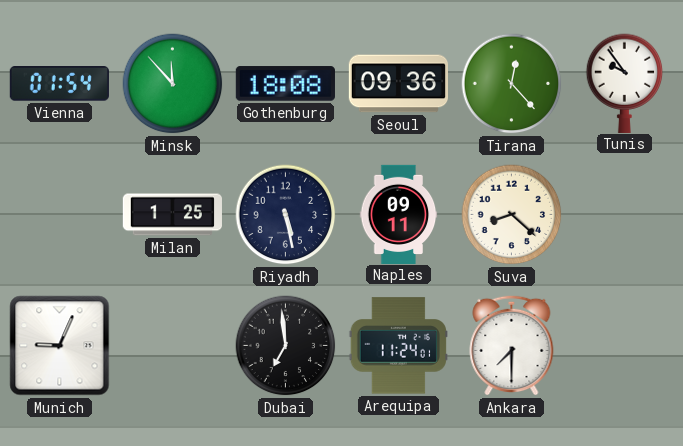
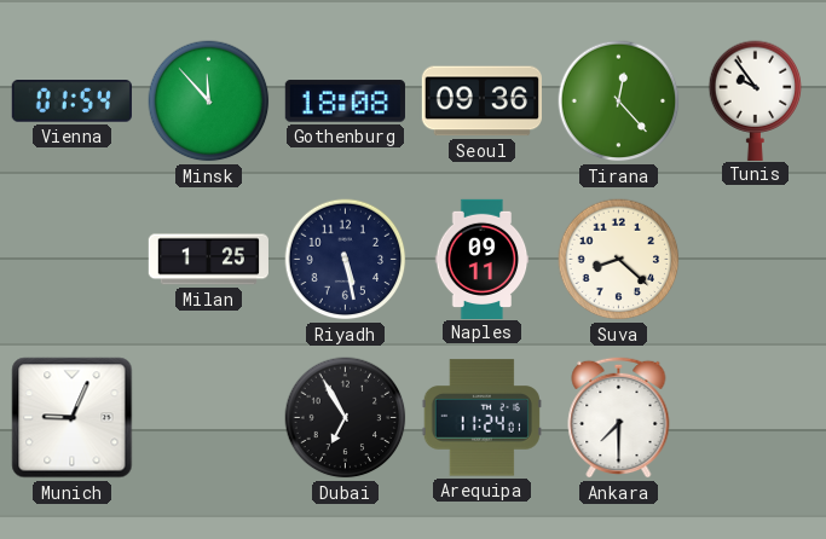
Dubai: 6:59 -> 6:55
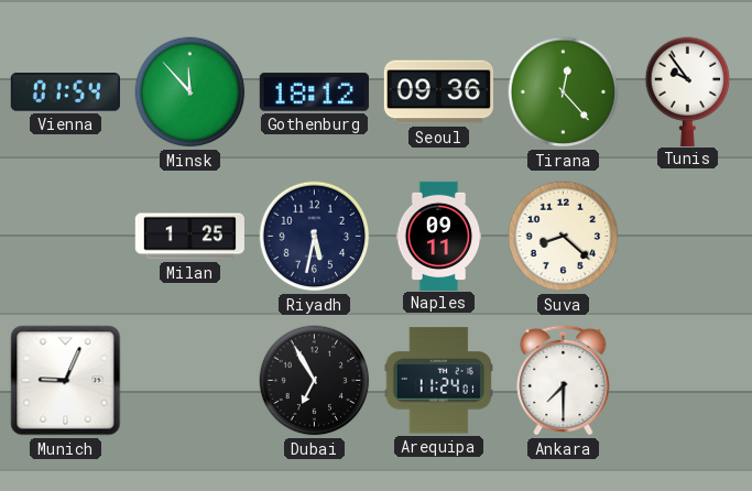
Gothenburg: 18:08 -> 18:12
Riyadh: 5:28 -> 5:32
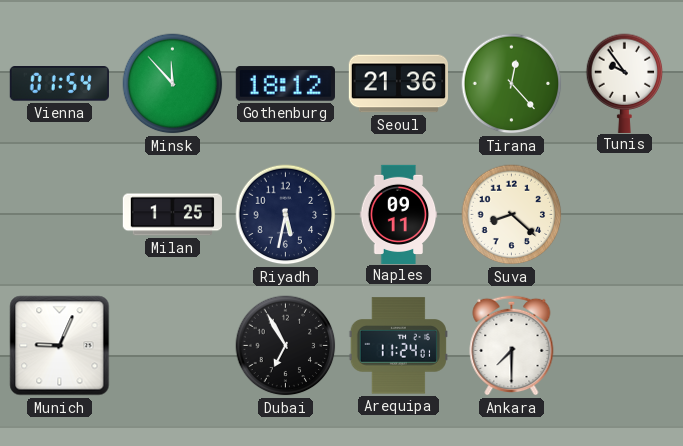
Seoul: 09:36 -> 21:36
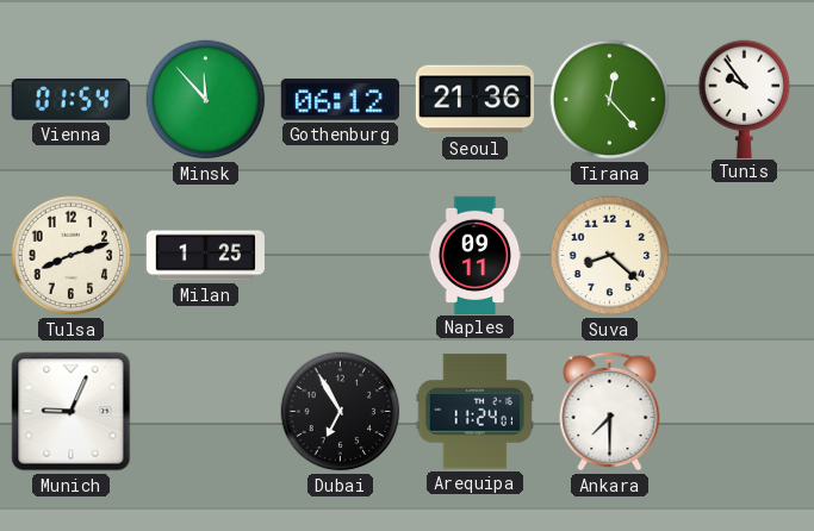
Gothenburg: 18:12 -> 06:12
Tulsa: none -> 8:12
Riyadh: 5:32 -> none
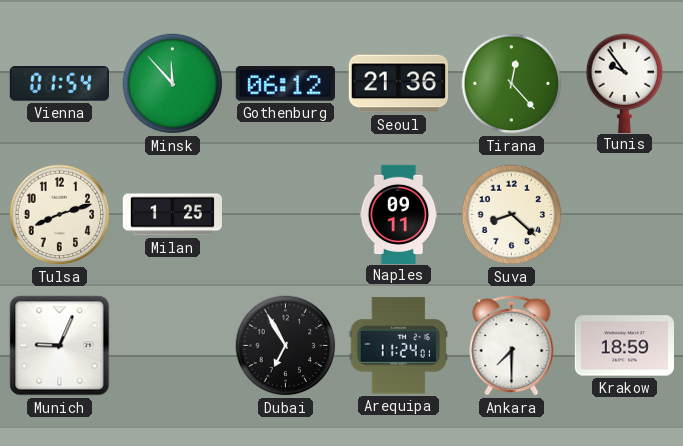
Krakow: none -> 18:59
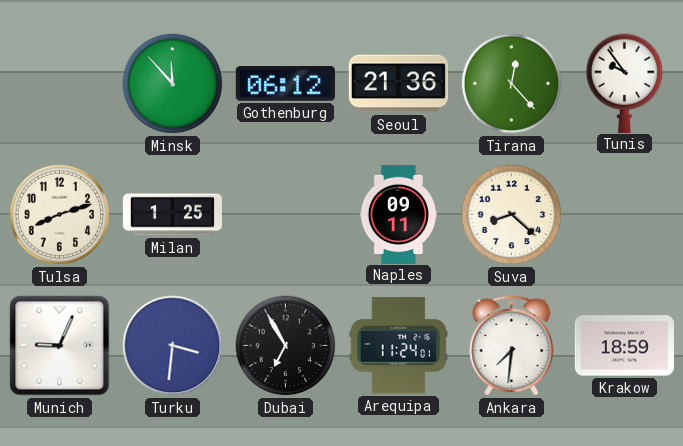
Vienna: 01:54 -> none
Turku: none -> 3:31
Ankara: 7:30 -> 7:31
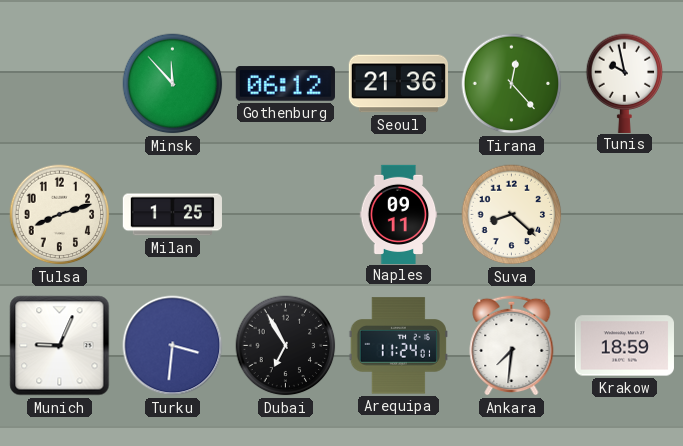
Tunis: 9:54 -> 9:58
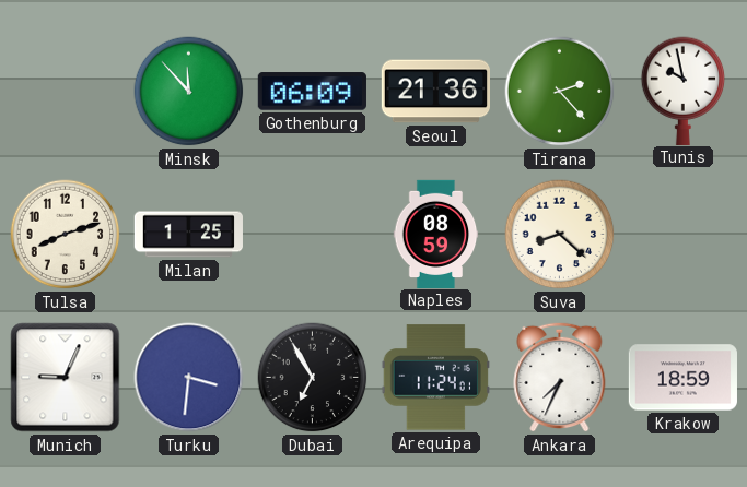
Gothenburg: 06:12 -> 06:09
Tirana: 12:23 -> 2:23
Naples: 09:11 -> 08:59
Ankara: 7:31 -> 7:34
